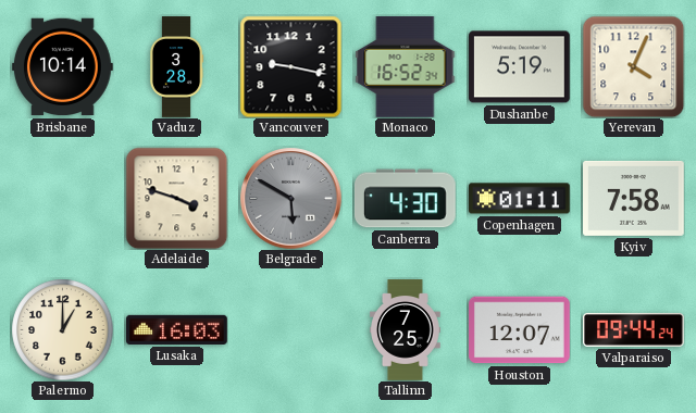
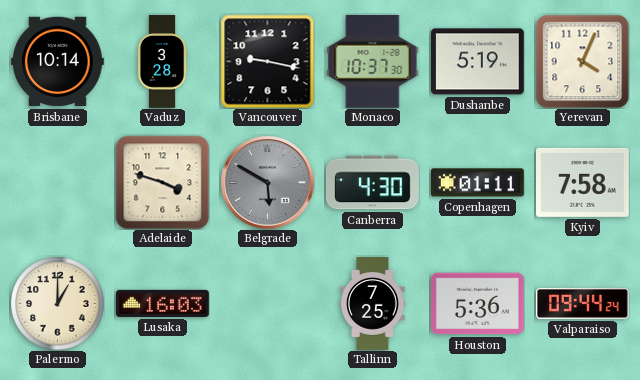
Monaco: 16:52 -> 10:37
Houston: 12:07 -> 5:36
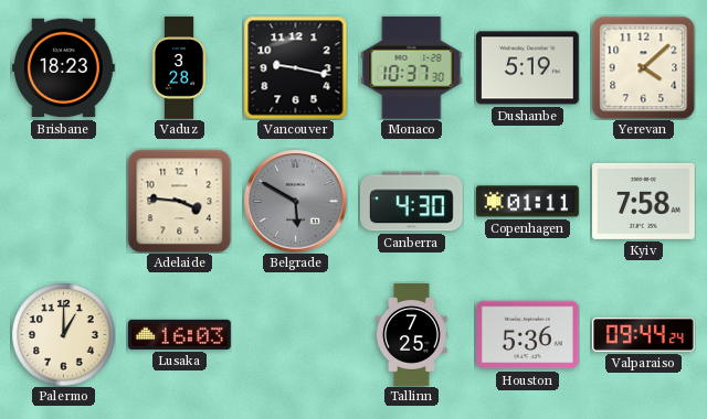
Brisbane: 10:14 -> 18:23
Yerevan: 4:04 -> 4:08
Adelaide: 3:48 -> 3:46
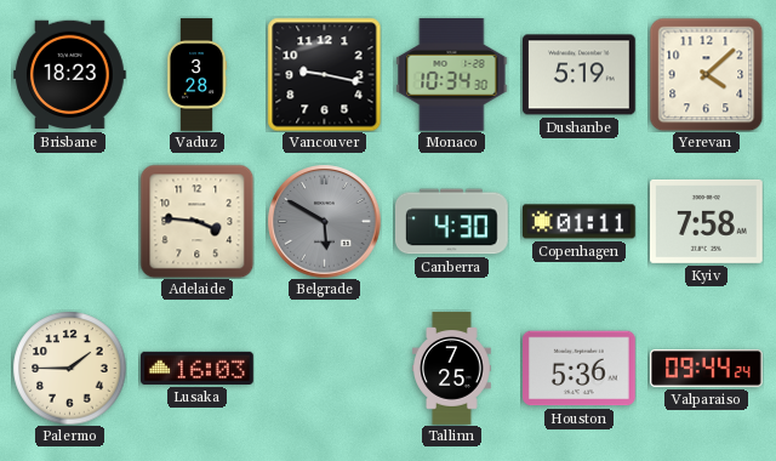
Monaco: 10:37 -> 10:34
Palermo: 1:00 -> 1:45
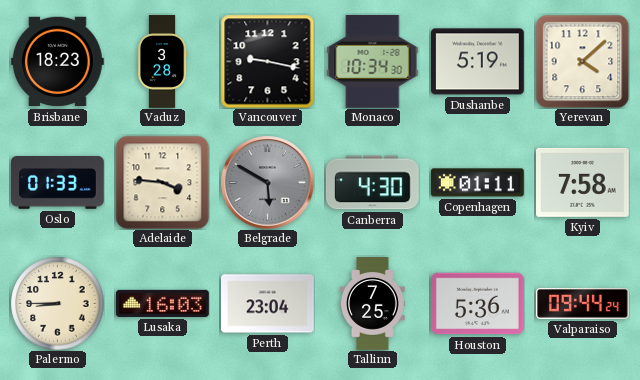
Oslo: none -> 01:33
Palermo: 1:45 -> 8:45
Perth: none -> 23:04
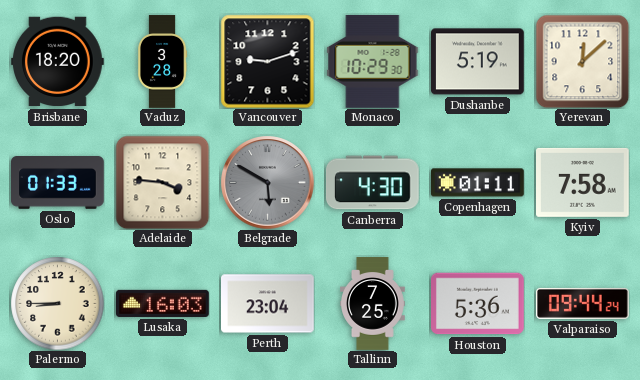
Brisbane: 18:23 -> 18:20
Vancouver: 9:17 -> 9:12
Monaco: 10:34 -> 10:29
Yerevan: 4:08 -> 12:08
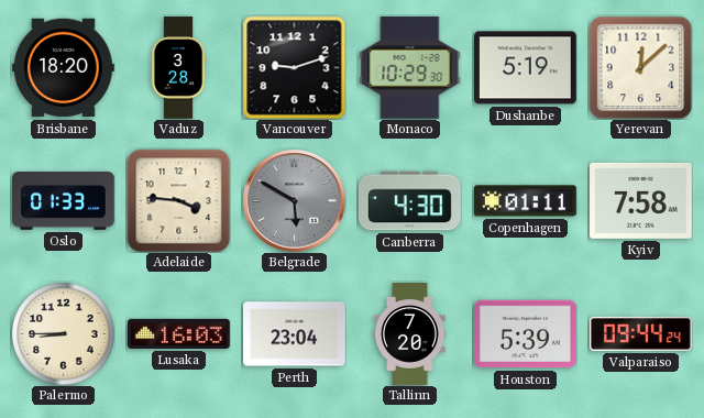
Tallinn: 7:25 -> 7:20
Houston: 5:36 -> 5:39
